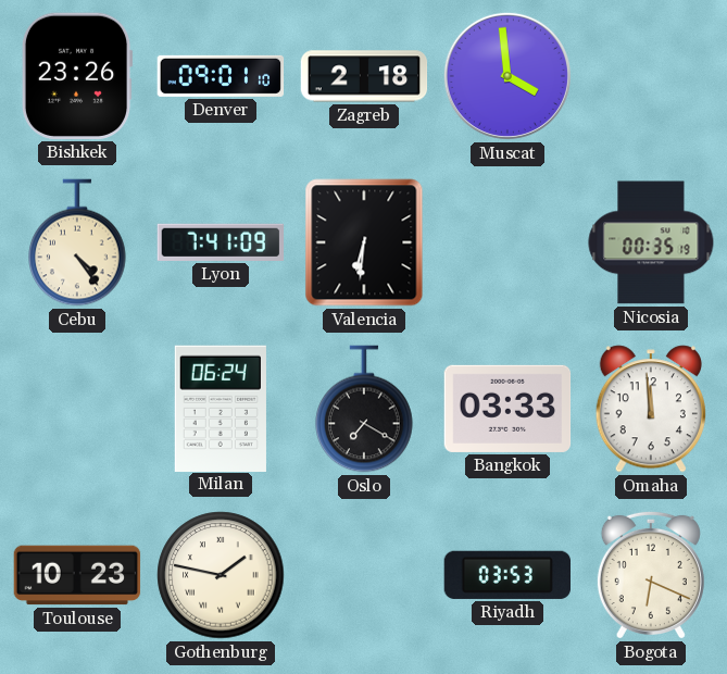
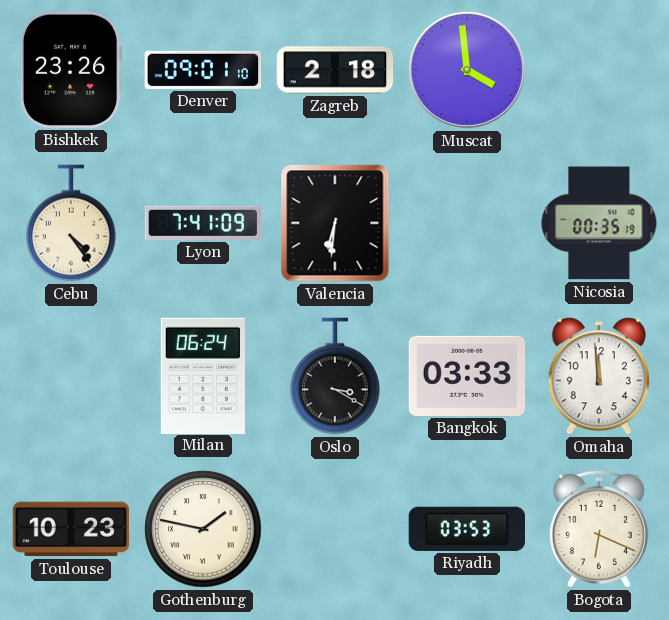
Oslo: 7:20 -> 3:20
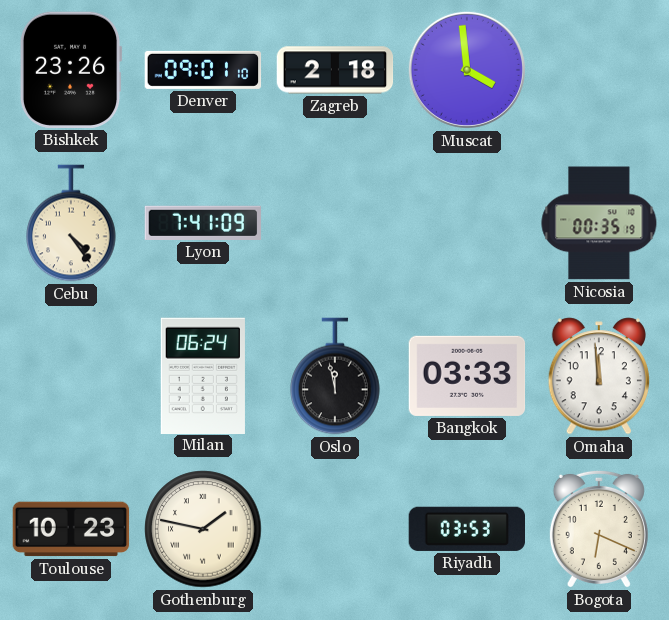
Valencia: 6:31 -> none
Oslo: 3:20 -> 11:58
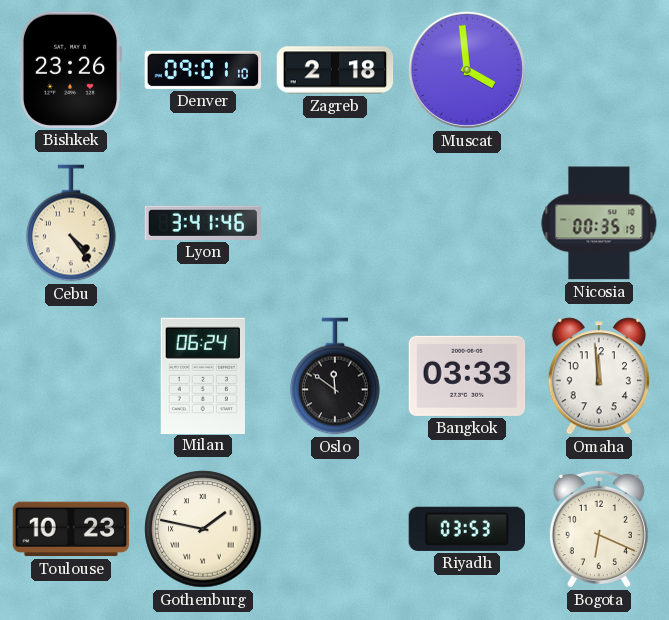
Lyon: 7:41 -> 3:41
Oslo: 11:58 -> 11:51
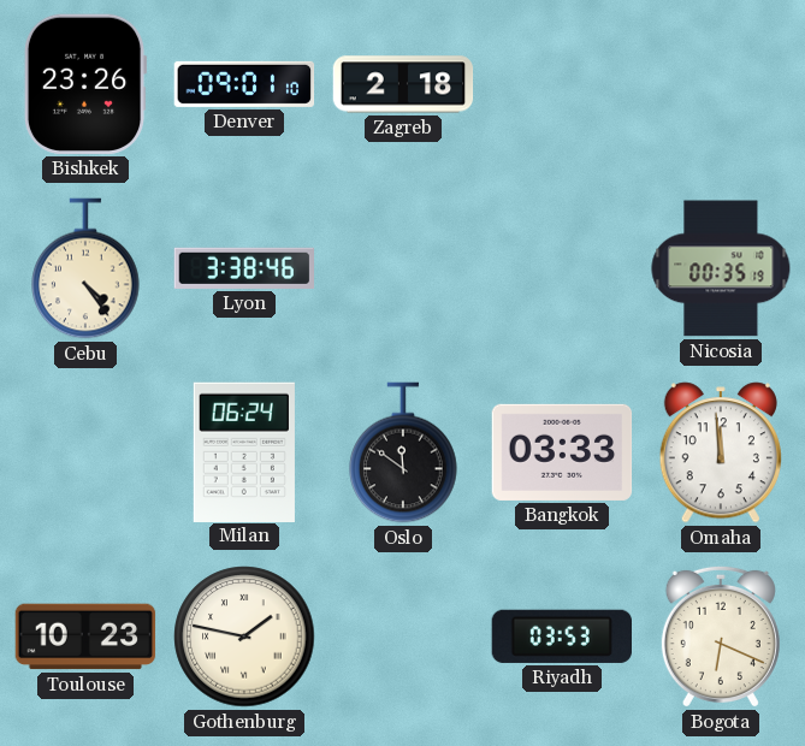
Muscat: 3:59 -> none
Lyon: 3:41 -> 3:38
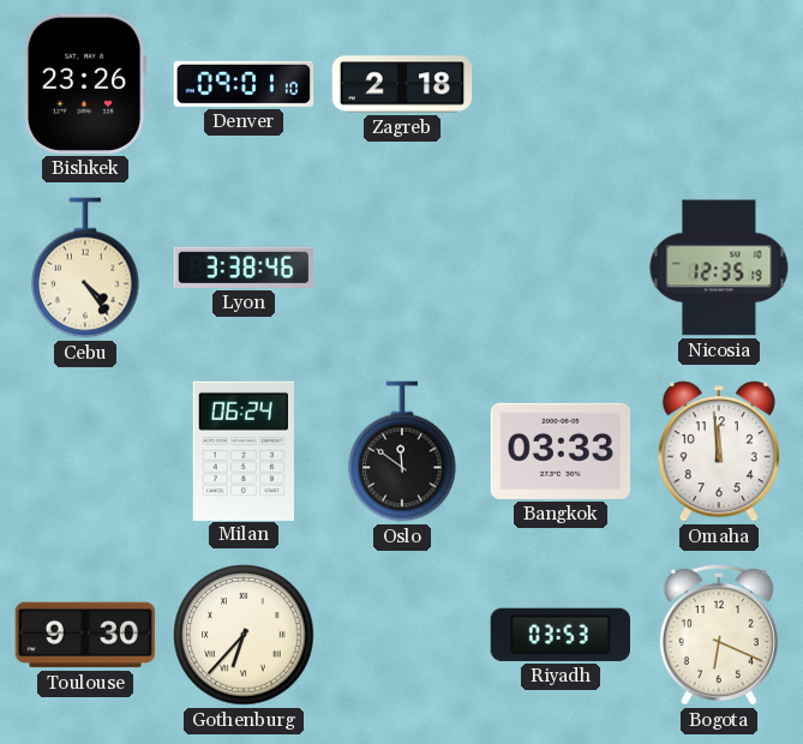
Nicosia: 00:35 -> 12:35
Toulouse: 10:23 -> 9:30
Gothenburg: 1:47 -> 6:37
